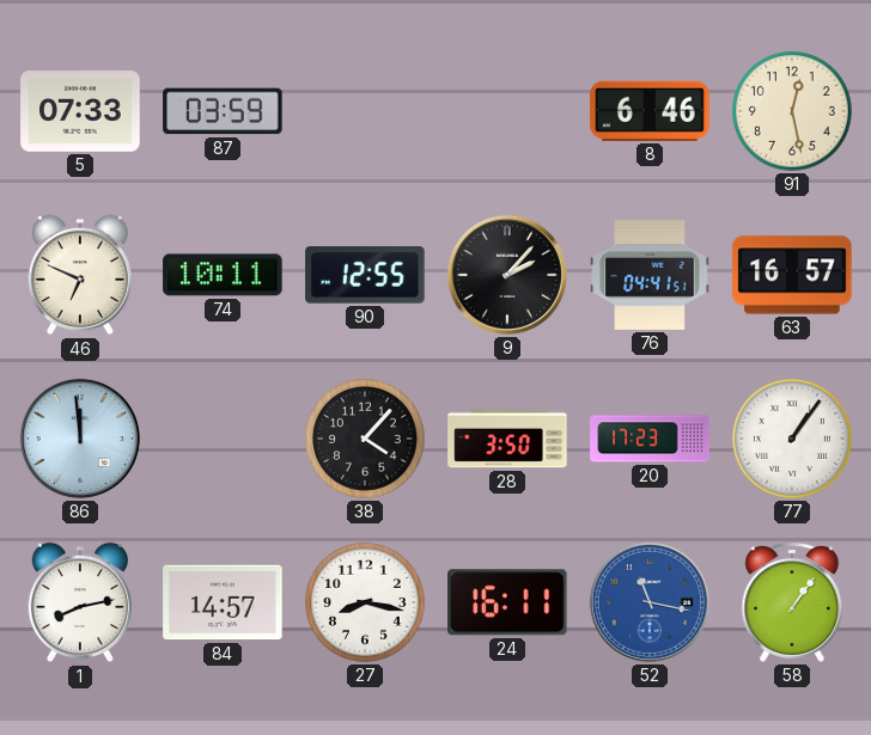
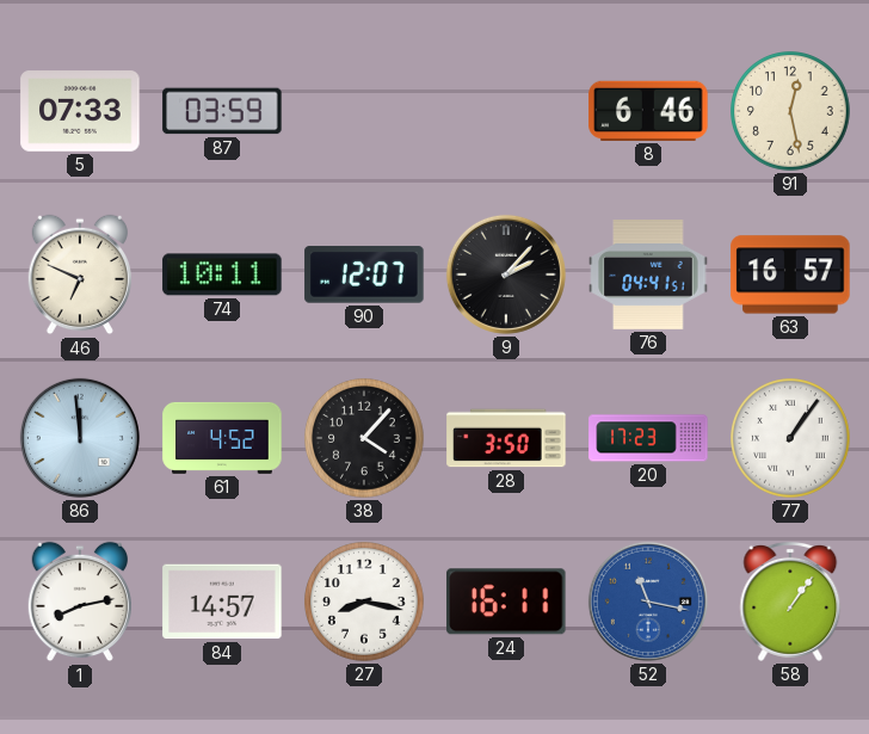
90: 12:55 -> 12:07
61: none -> 4:52
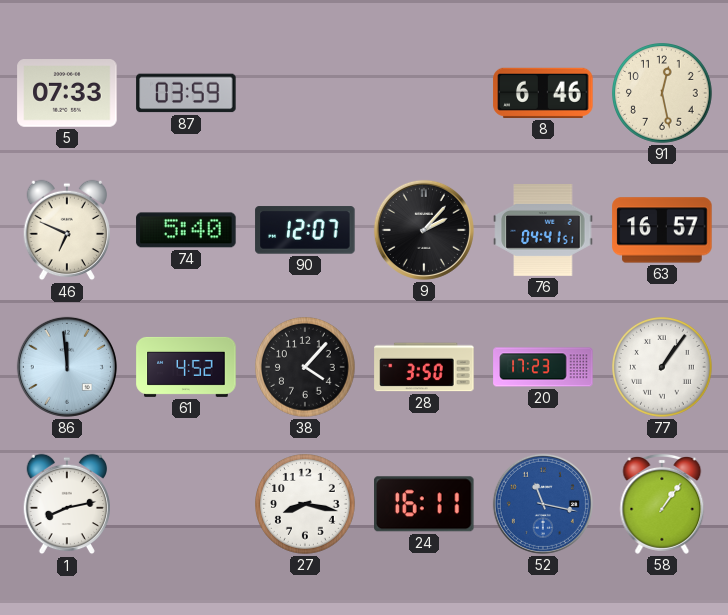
74: 10:11 -> 5:40
84: 14:57 -> none
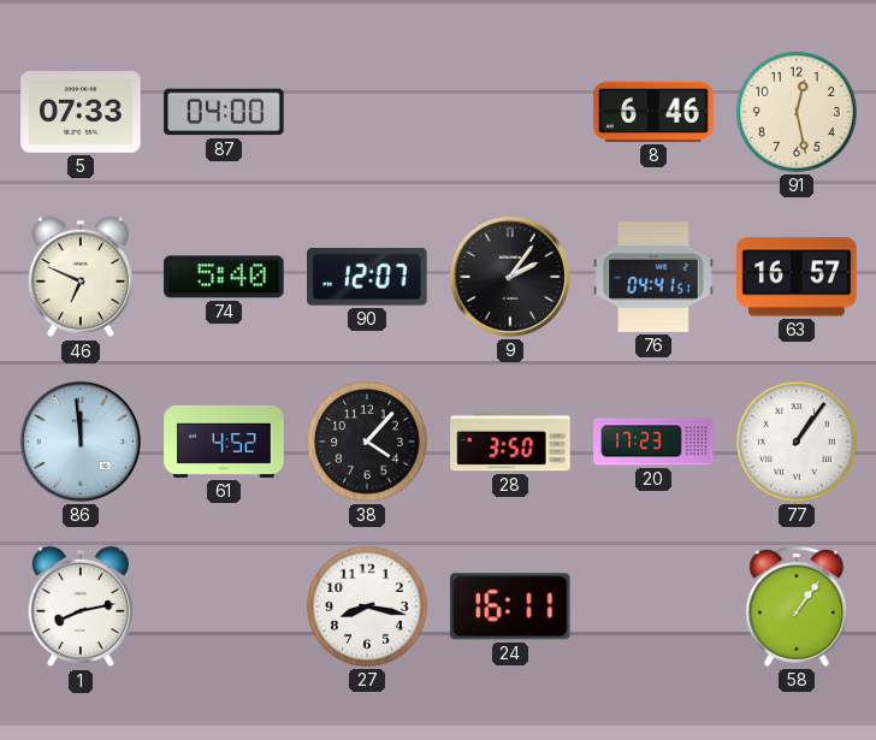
87: 03:59 -> 04:00
9: 2:07 -> 2:06
52: 11:17 -> none
